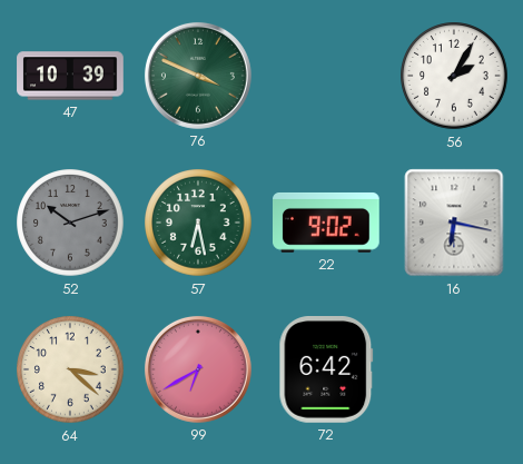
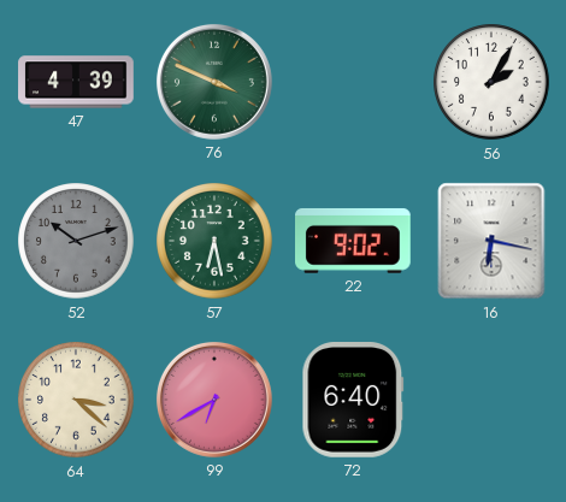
47: 10:39 -> 4:39
72: 6:42 -> 6:40
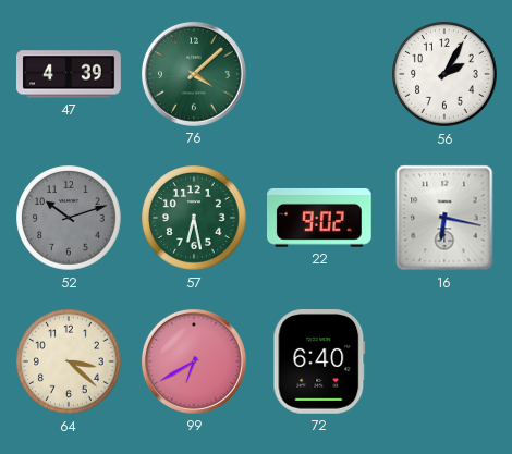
76: 3:49 -> 4:08
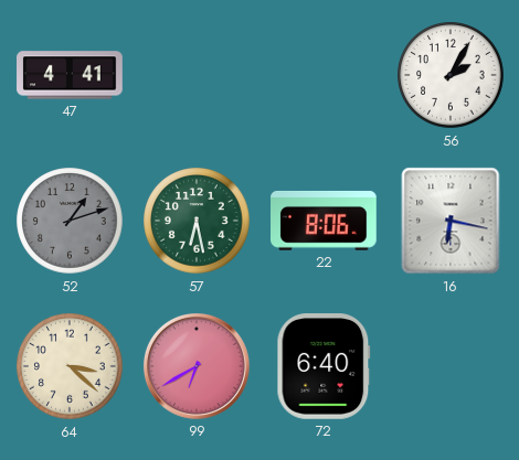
47: 4:39 -> 4:41
76: 4:08 -> none
52: 10:12 -> 1:12
22: 9:02 -> 8:06
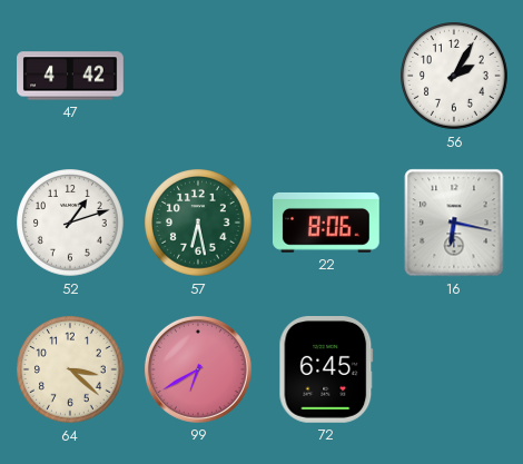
47: 4:41 -> 4:42
52 dial: grey -> white
72: 6:40 -> 6:45
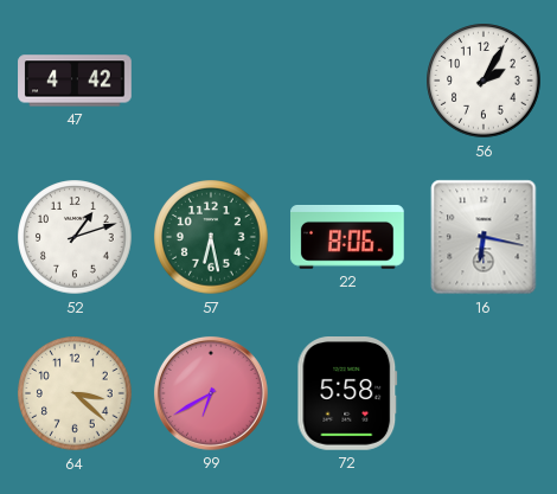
72: 6:45 -> 5:58
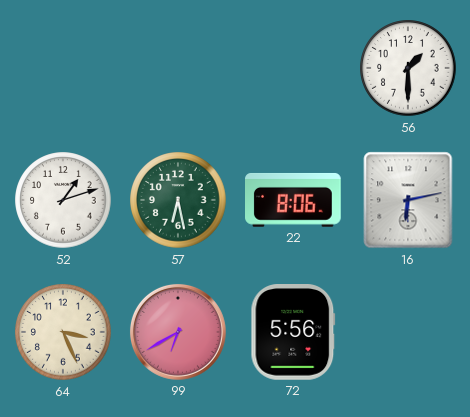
47: 4:42 -> none
56: 2:05 -> 1:30
16: 6:17 -> 6:13
64: 3:22 -> 3:26
72: 5:58 -> 5:56
